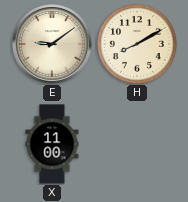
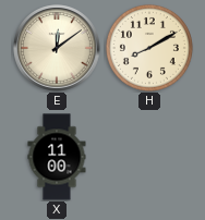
E: 9:09 -> 12:09
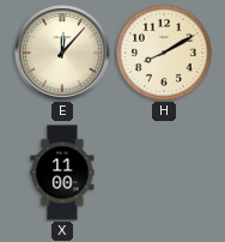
E: 12:09 -> 12:07
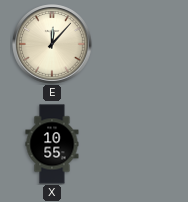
H: 8:10 -> none
X: 11:00 -> 10:55
